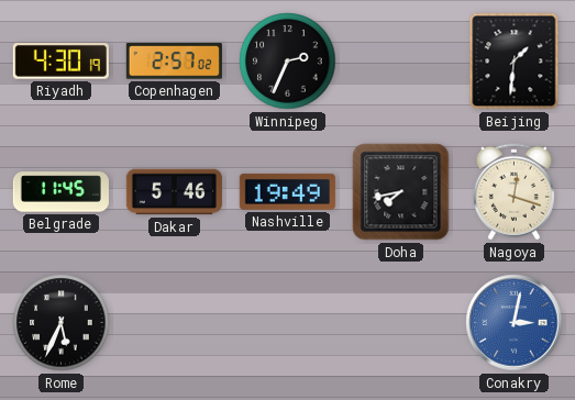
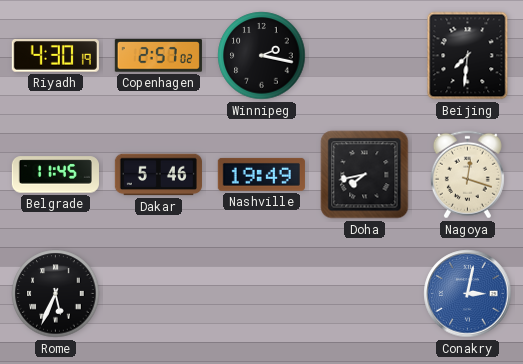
Winnipeg: 2:34 -> 2:17
Beijing: 1:31 -> 7:31
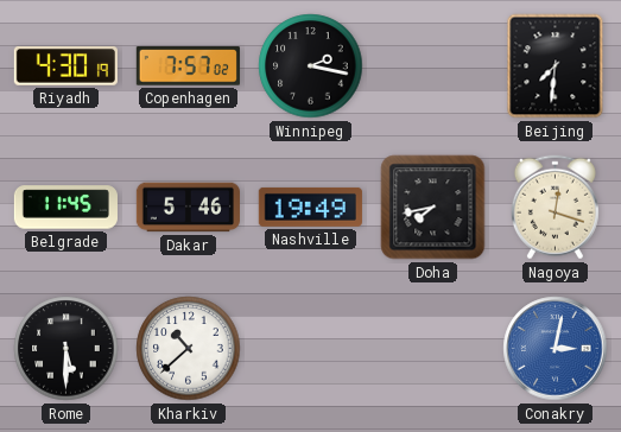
Copenhagen: 2:57 -> 7:57
Rome: 5:34 -> 5:30
Kharkiv: none -> 10:38
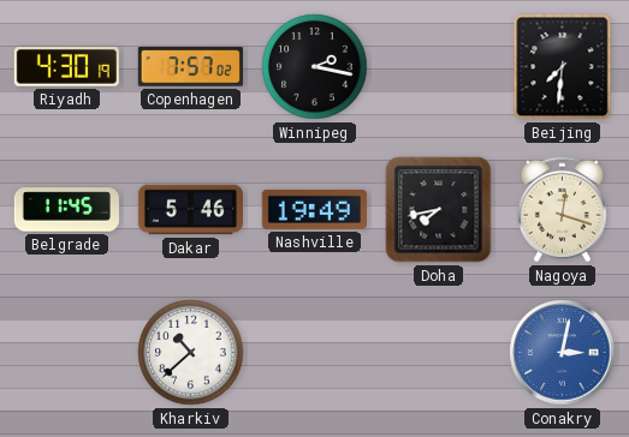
Rome: 5:30 -> none
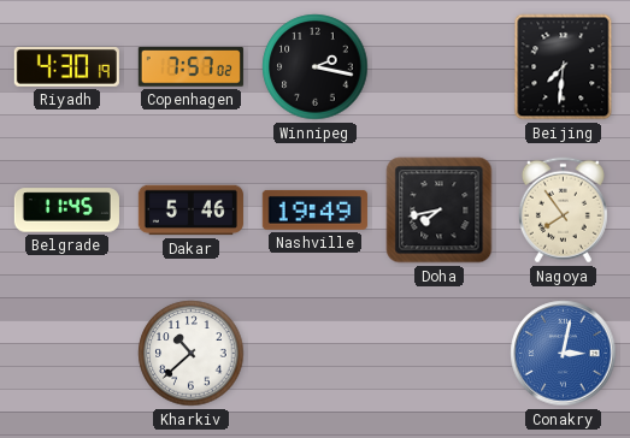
Nagoya: 12:18 -> 7:54
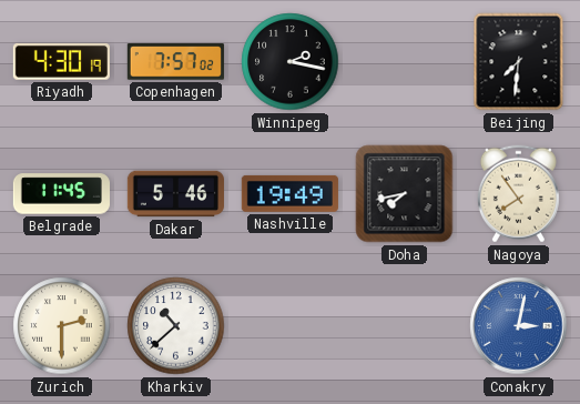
Zurich: none -> 2:30
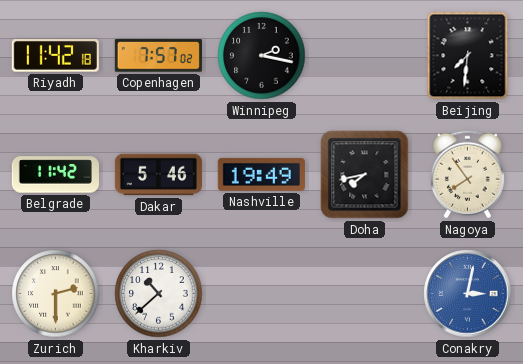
Riyadh: 4:30 -> 11:42
Belgrade: 11:45 -> 11:42
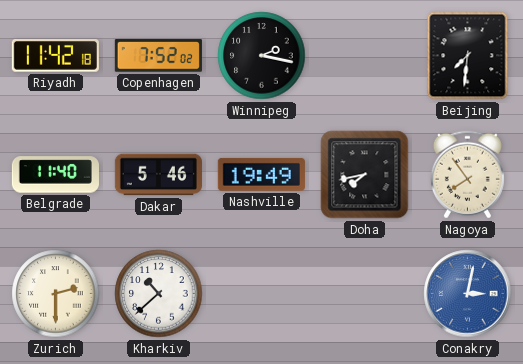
Copenhagen: 7:57 -> 7:52
Belgrade: 11:42 -> 11:40
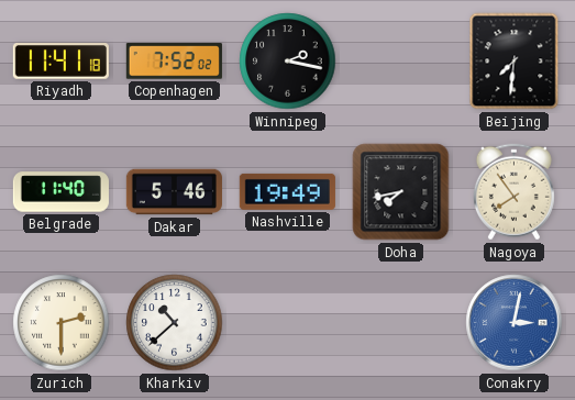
Riyadh: 11:42 -> 11:41
